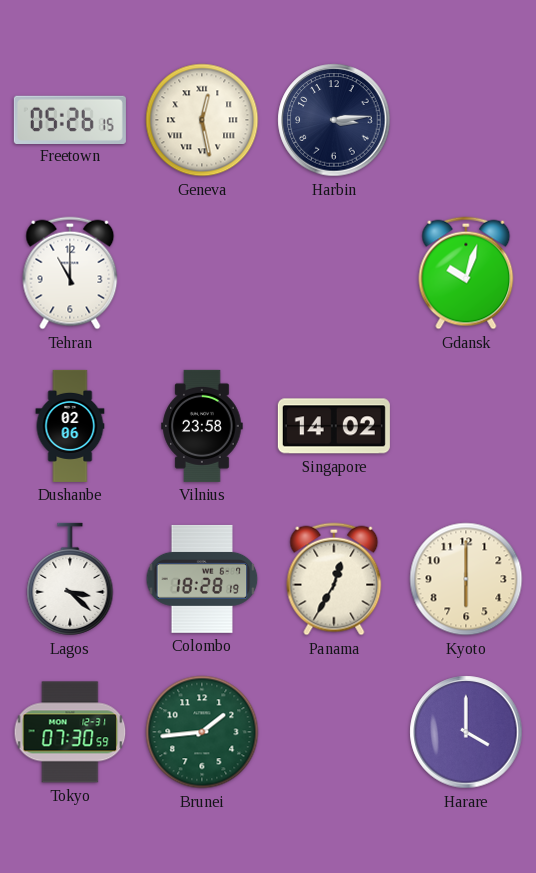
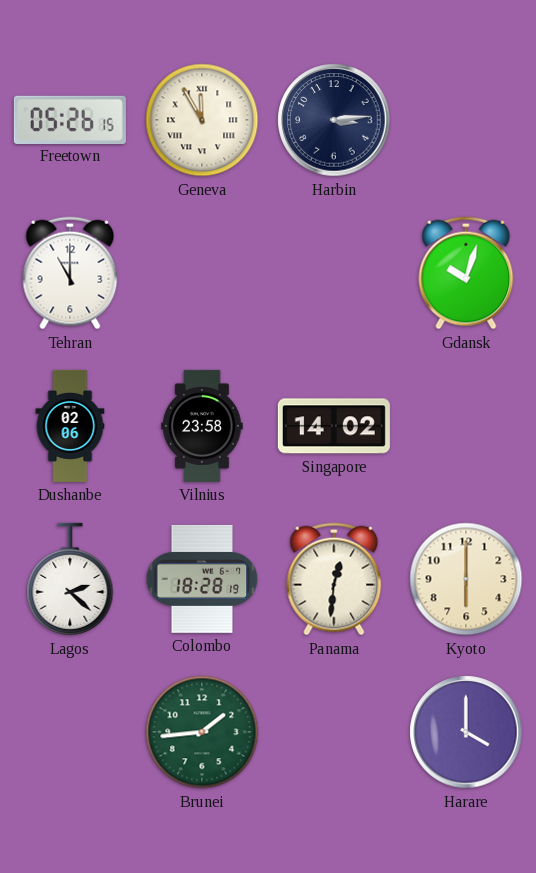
Geneva: 12:28 -> 11:55
Lagos: 3:22 -> 2:22
Panama: 12:35 -> 12:31
Tokyo: 07:30 -> none
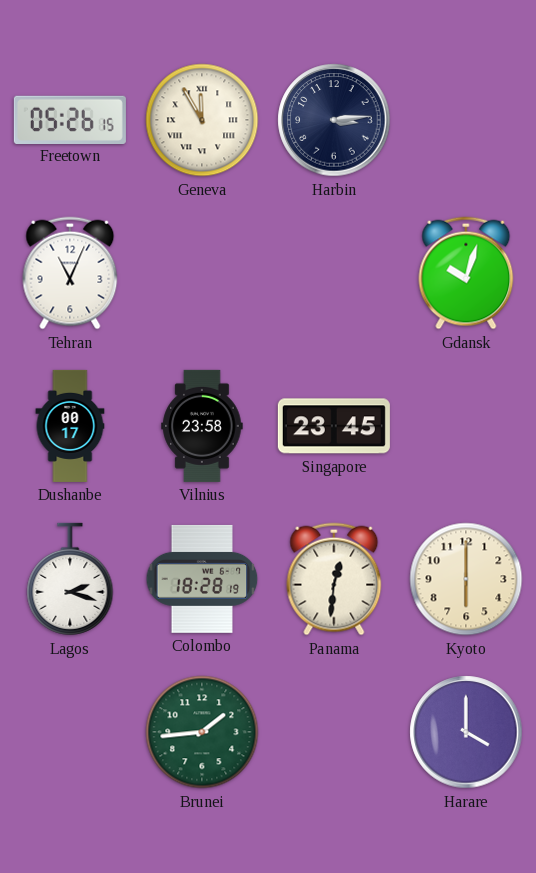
Tehran: 11:00 -> 11:04
Dushanbe: 02:06 -> 00:17
Singapore: 14:02 -> 23:45
Lagos: 2:22 -> 2:18
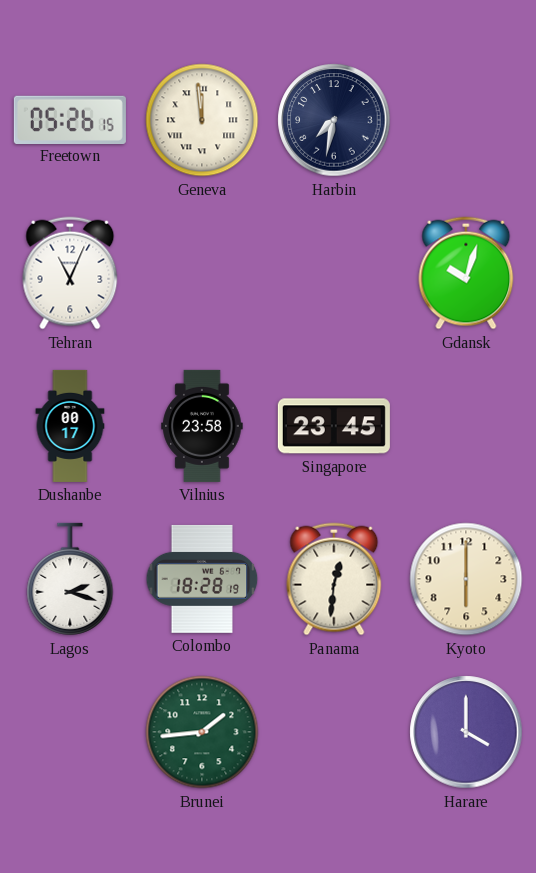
Geneva: 11:55 -> 11:59
Harbin: 3:14 -> 7:32
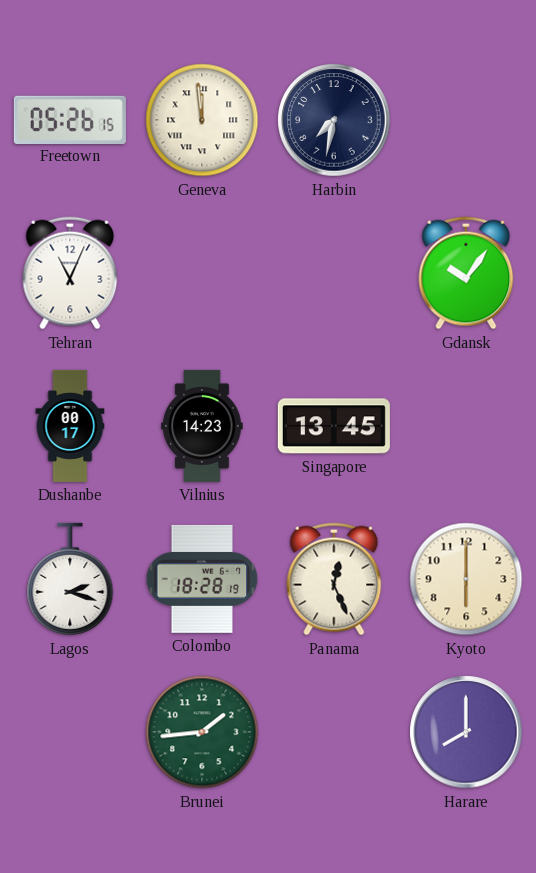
Gdansk: 10:03 -> 10:06
Vilnius: 23:58 -> 14:23
Singapore: 23:45 -> 13:45
Panama: 12:31 -> 12:26
Harare: 4:00 -> 8:00
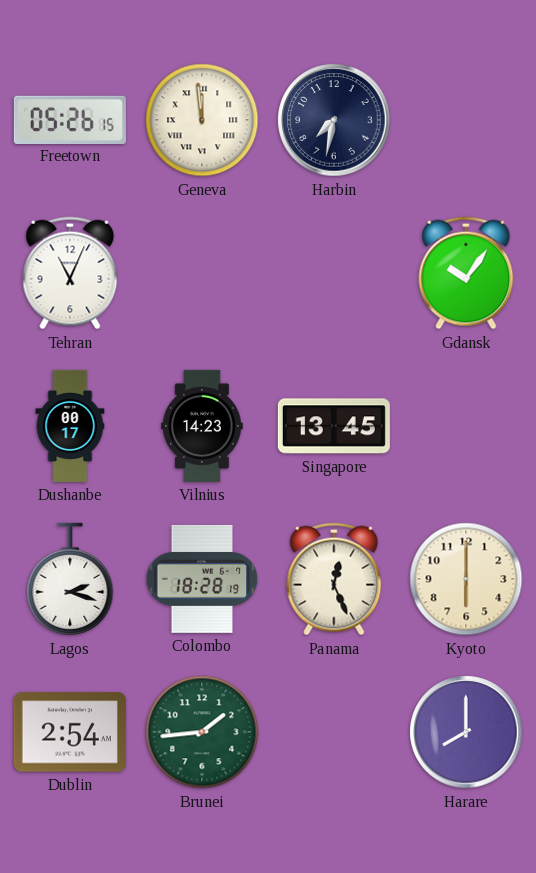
Dublin: none -> 2:54
